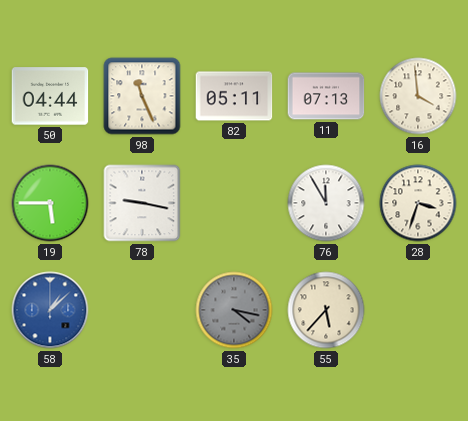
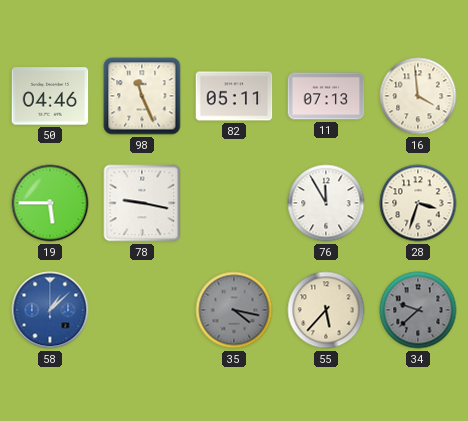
50: 04:44 -> 04:46
34: none -> 9:38
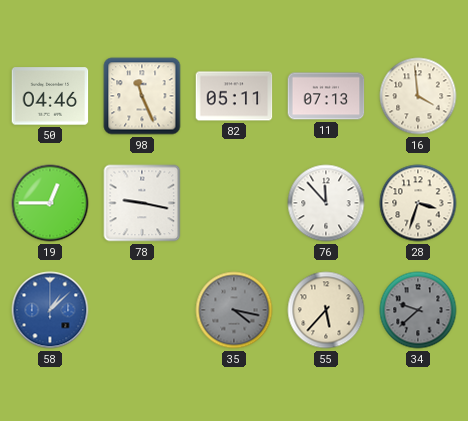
19: 5:45 -> 12:45
76: 11:55 -> 11:53
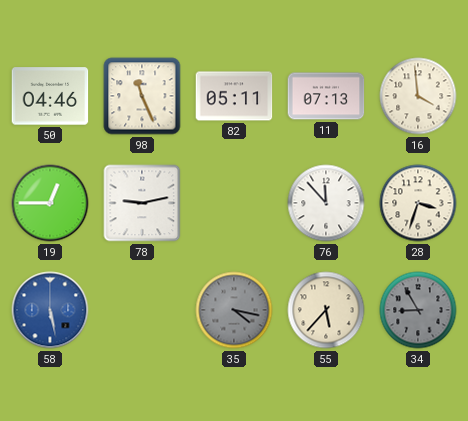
78: 9:17 -> 9:13
58: 1:08 -> 5:28
34: 9:38 -> 8:55
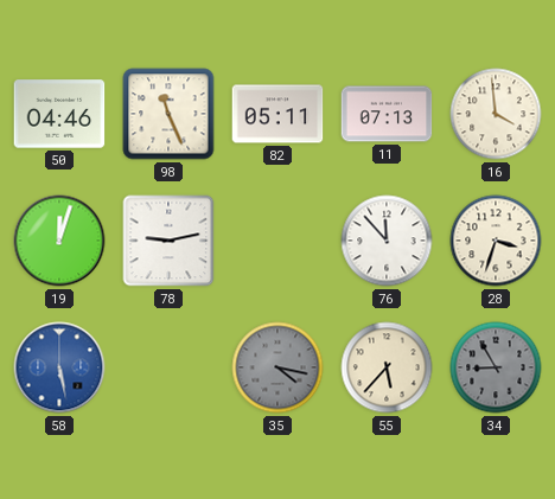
19: 12:45 -> 12:03
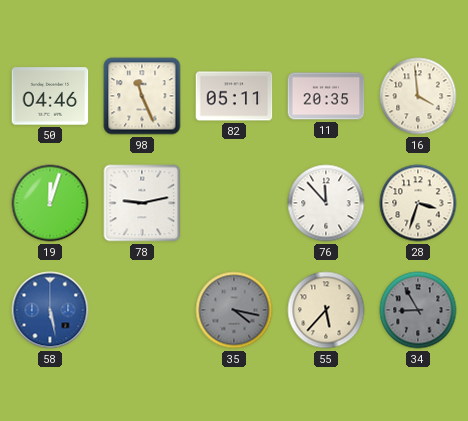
11: 07:13 -> 20:35
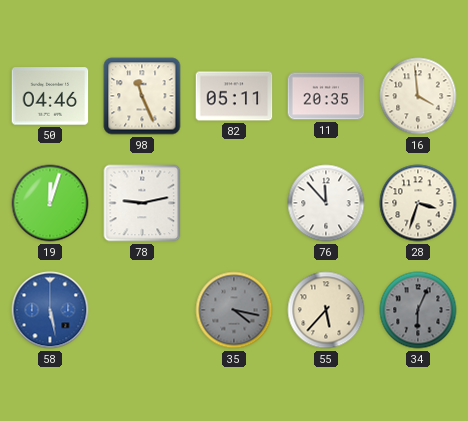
34: 8:55 -> 6:04
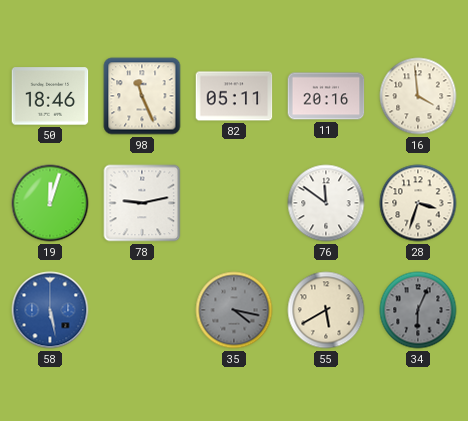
50: 04:46 -> 18:46
11: 20:35 -> 20:16
76: 11:53 -> 11:51
55: 5:37 -> 5:40
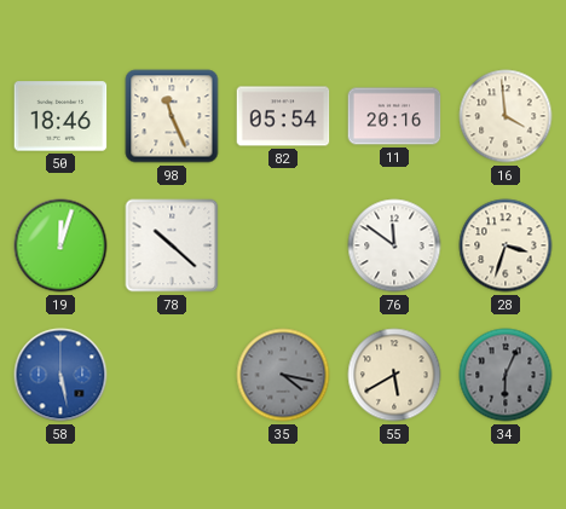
82: 05:11 -> 05:54
78: 9:13 -> 10:22
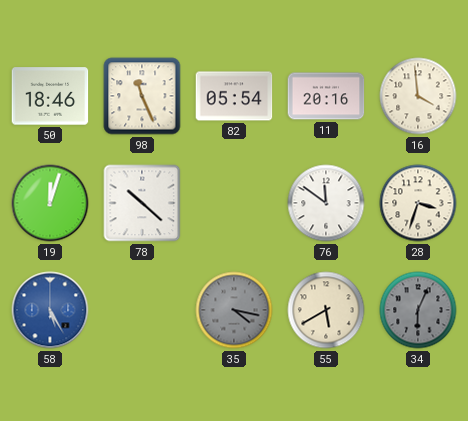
58: 5:28 -> 5:25
